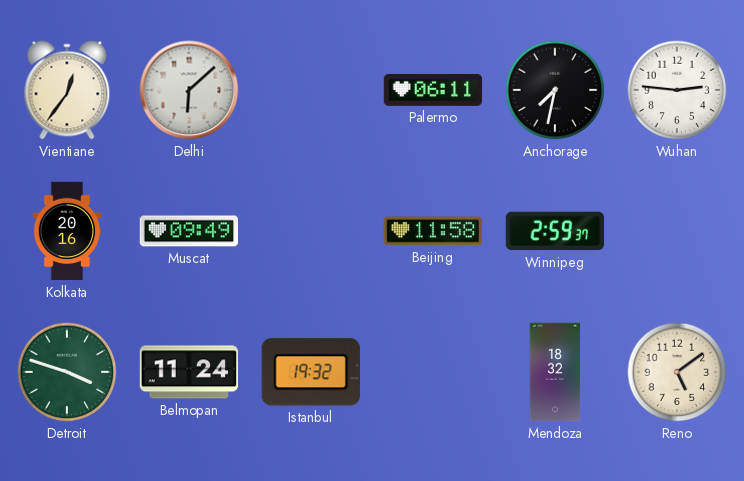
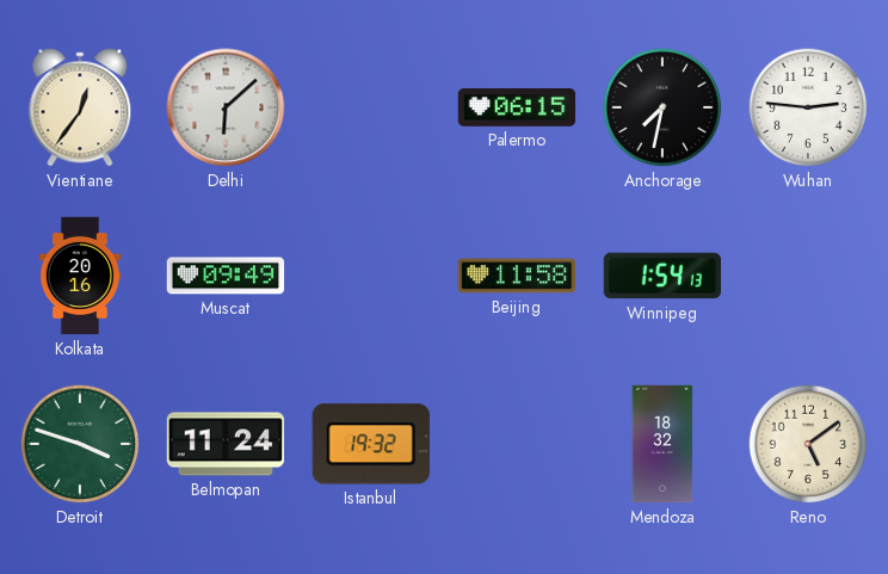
Palermo: 06:11 -> 06:15
Winnipeg: 2:59 -> 1:54
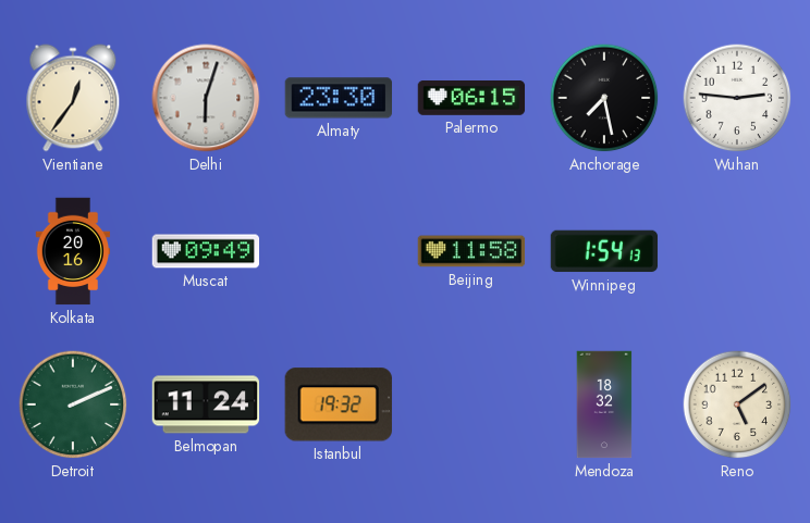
Delhi: 6:08 -> 6:03
Almaty: none -> 23:30
Anchorage: 7:32 -> 7:28
Detroit: 3:48 -> 2:11
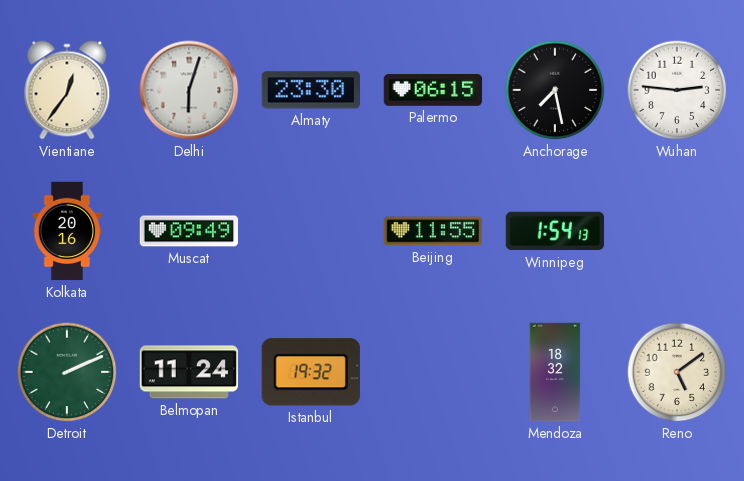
Beijing: 11:58 -> 11:55
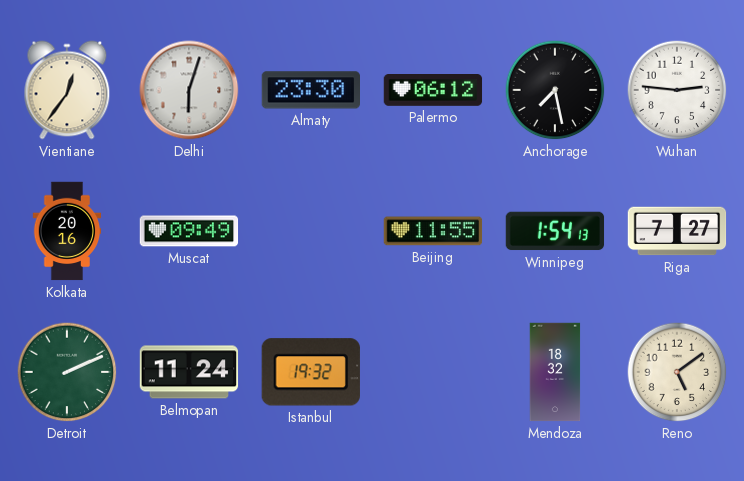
Palermo: 06:15 -> 06:12
Riga: none -> 7:27
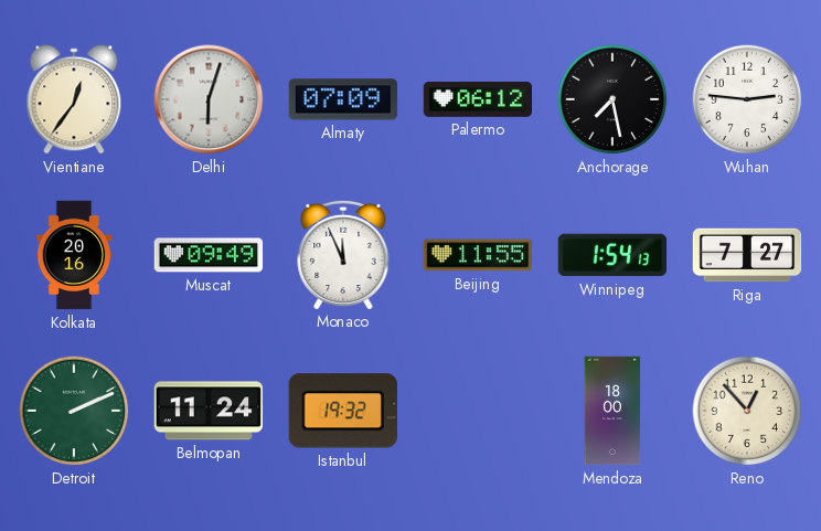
Almaty: 23:30 -> 07:09
Monaco: none -> 11:56
Mendoza: 18:32 -> 18:00
Reno: 5:09 -> 12:53
